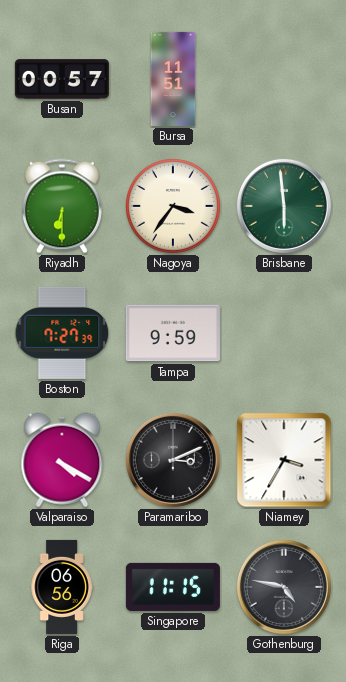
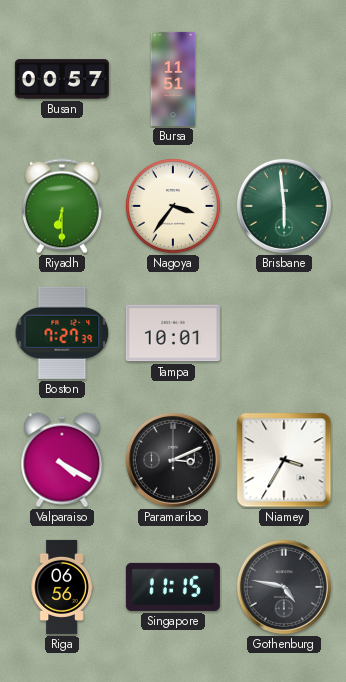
Tampa: 9:59 -> 10:01
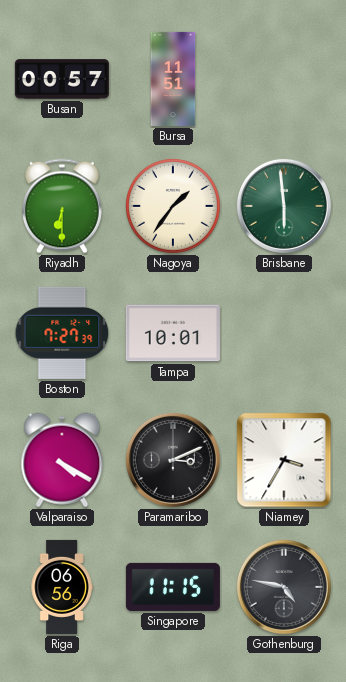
Nagoya: 3:36 -> 1:36
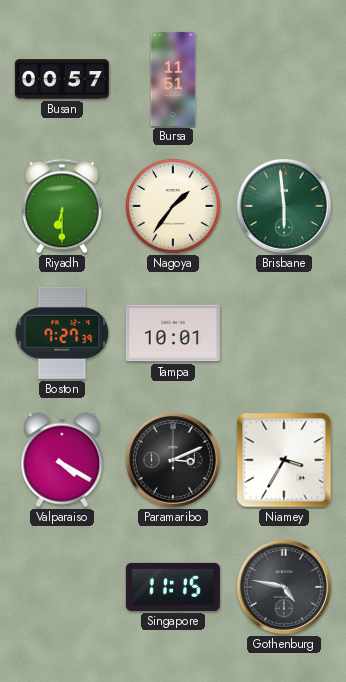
Riga: 06:56 -> none
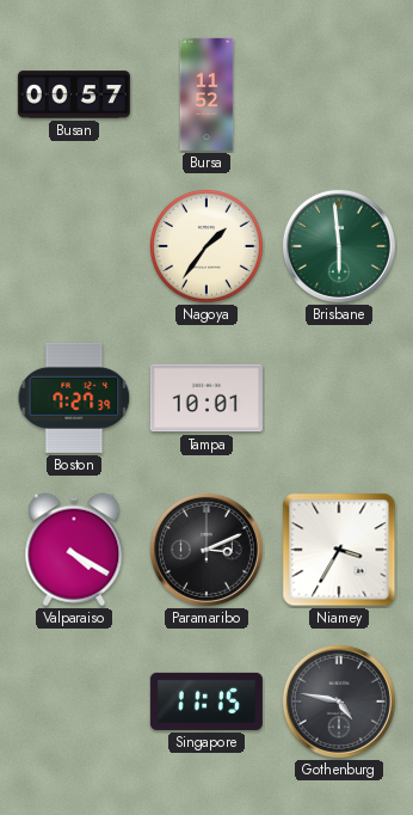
Bursa: 11:51 -> 11:52
Riyadh: 6:30 -> none
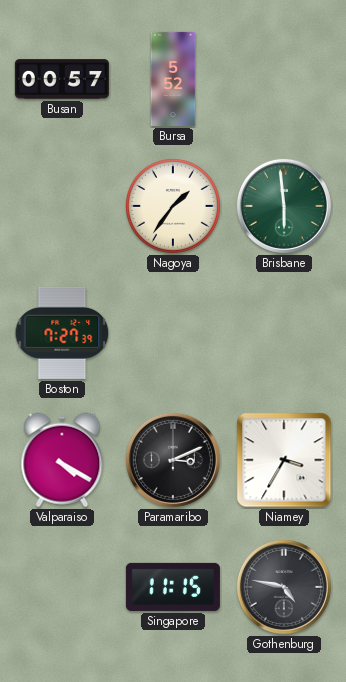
Bursa: 11:52 -> 5:52
Tampa: 10:01 -> none
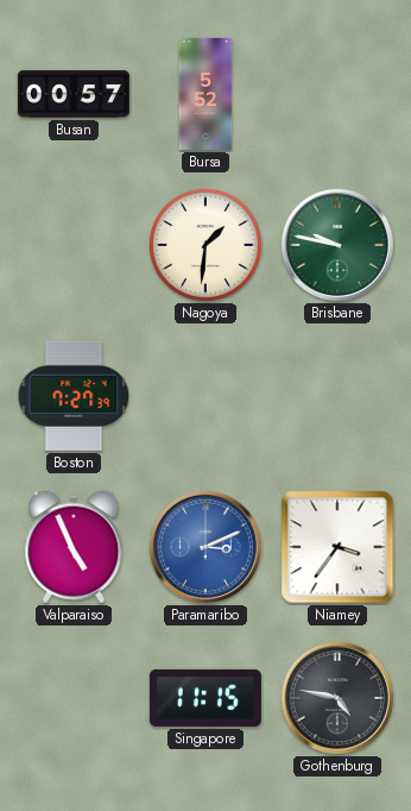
Nagoya: 1:36 -> 1:31
Brisbane: 5:59 -> 9:47
Valparaiso: 4:20 -> 4:56
Paramaribo dial: black -> blue
Niamey: 3:35 -> 3:36
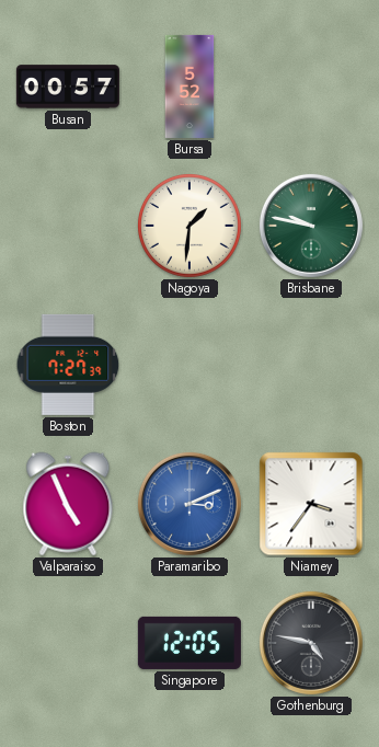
Singapore: 11:15 -> 12:05
